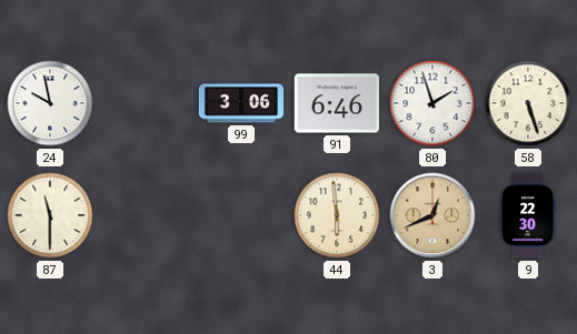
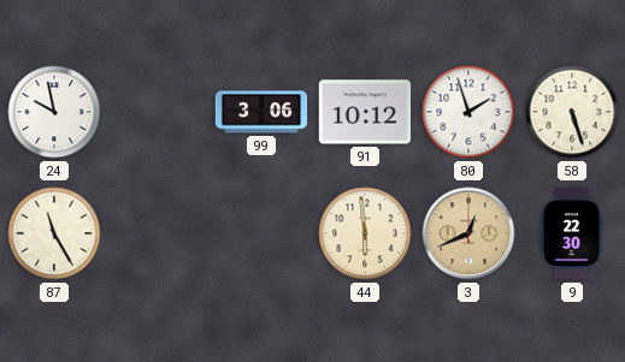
91: 6:46 -> 10:12
87: 11:30 -> 11:25
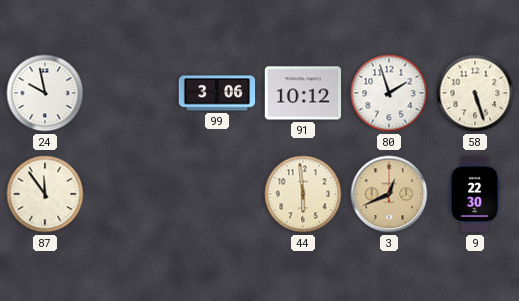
87: 11:25 -> 11:54
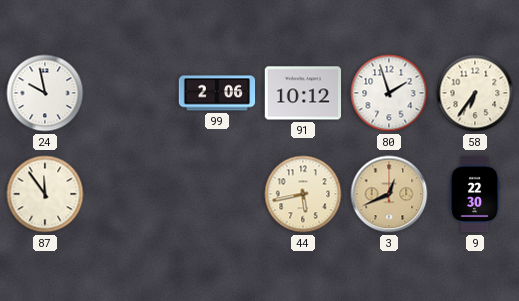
99: 3:06 -> 2:06
58: 5:27 -> 6:36
44: 5:59 -> 5:43
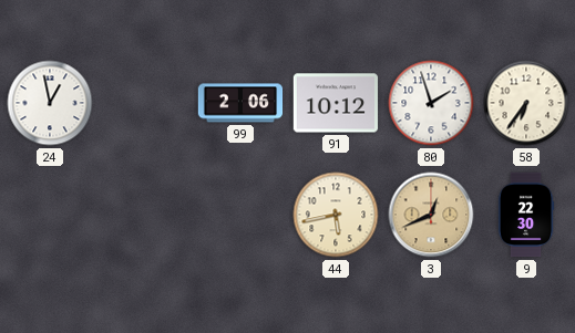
24: 9:58 -> 12:58
87: 11:54 -> none
